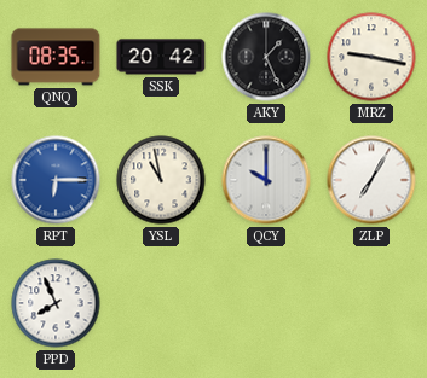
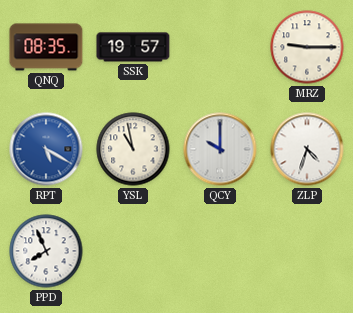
SSK: 20:42 -> 19:57
AKY: 1:26 -> none
MRZ: 9:17 -> 9:15
RPT: 6:15 -> 5:20
ZLP: 7:05 -> 4:33
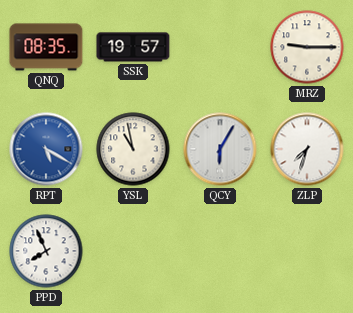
QCY: 10:00 -> 6:05
ZLP: 4:33 -> 7:33
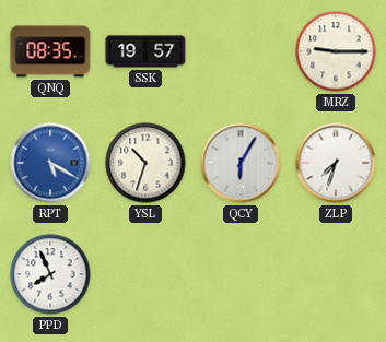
YSL: 10:58 -> 10:33
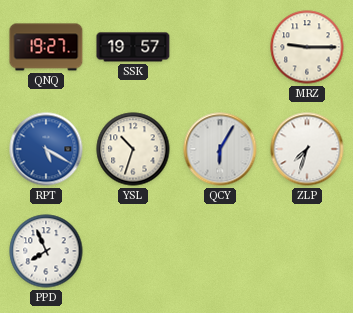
QNQ: 08:35 -> 19:27
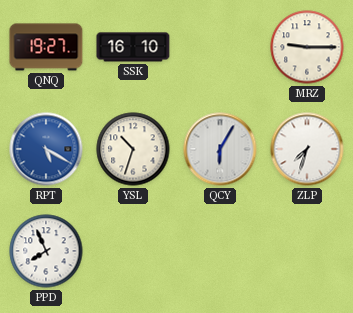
SSK: 19:57 -> 16:10
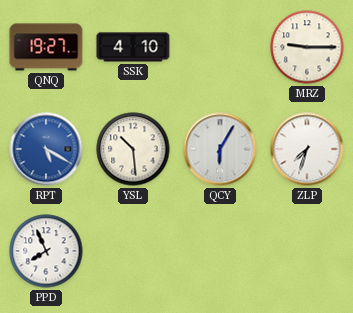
SSK: 16:10 -> 4:10
YSL: 10:33 -> 10:29
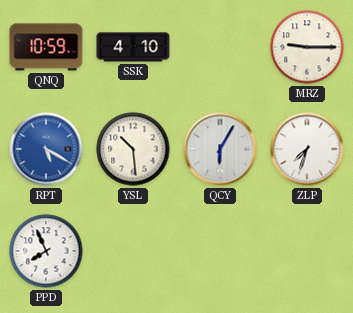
QNQ: 19:27 -> 10:59
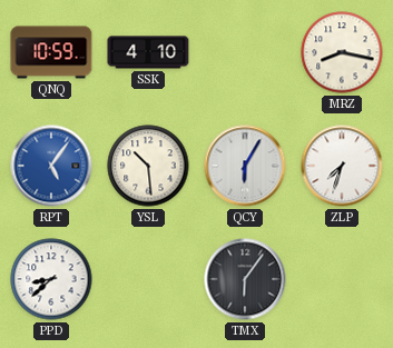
MRZ: 9:15 -> 8:17
RPT: 5:20 -> 5:06
PPD: 7:56 -> 8:38
TMX: none -> 6:06
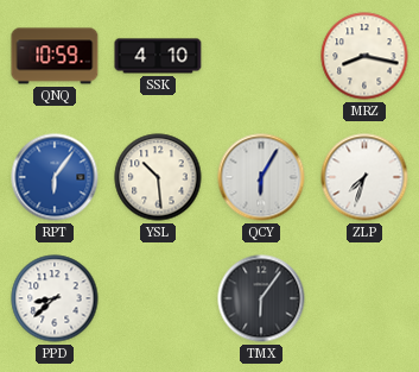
RPT: 5:06 -> 6:06
